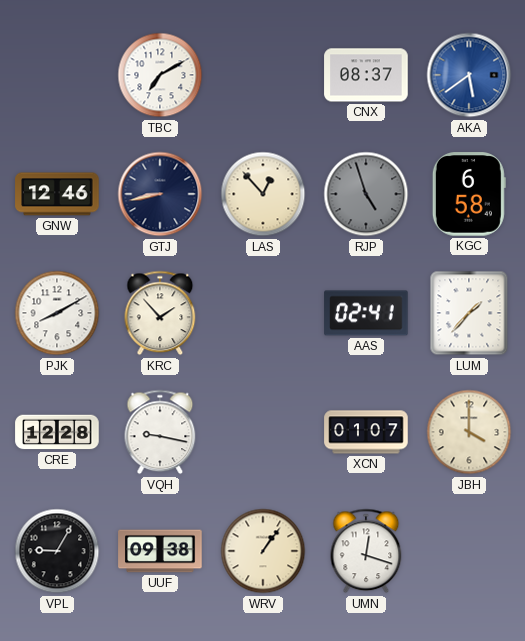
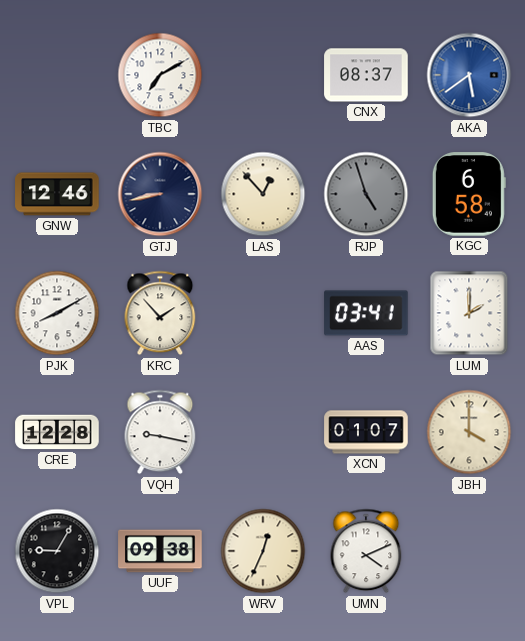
AAS: 02:41 -> 03:41
LUM: 1:37 -> 2:00
WRV: 1:06 -> 12:34
UMN: 12:18 -> 4:11
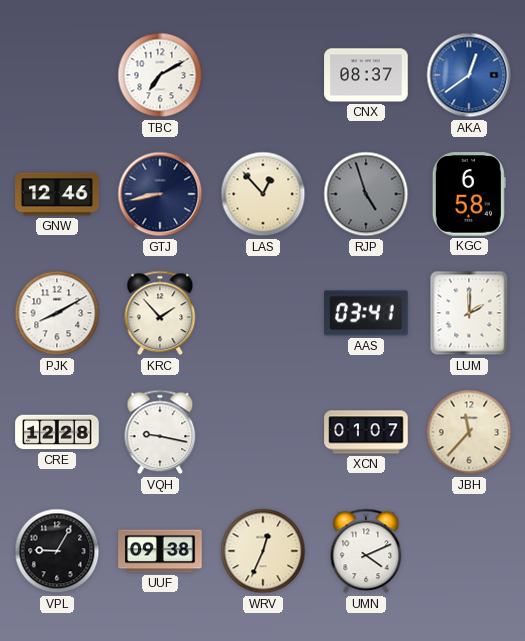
AKA: 5:39 -> 12:39
JBH: 4:00 -> 11:37
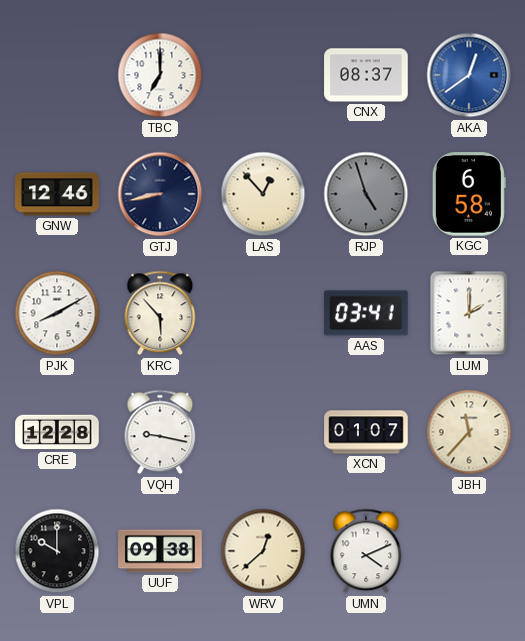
TBC: 7:10 -> 7:00
KRC: 1:53 -> 5:53
VPL: 9:05 -> 10:00
WRV: 12:34 -> 12:38
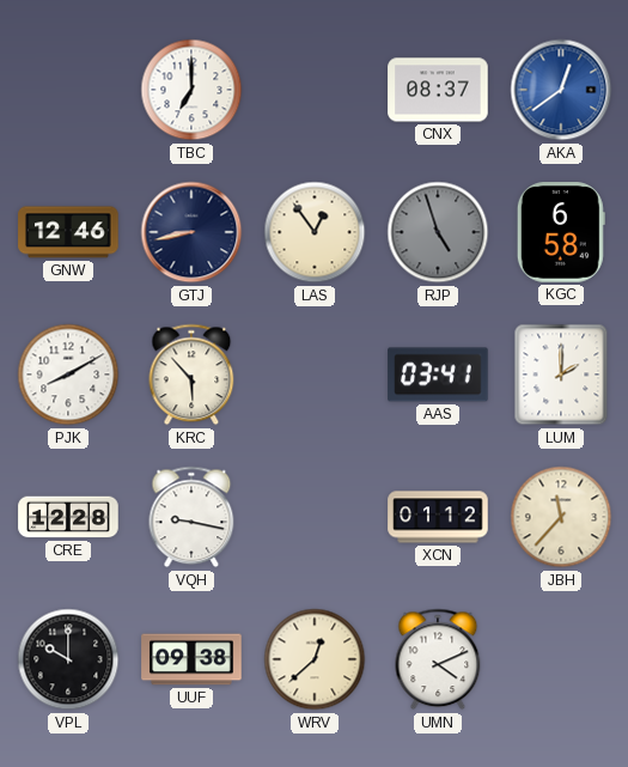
LAS: 12:53 -> 12:54
XCN: 01:07 -> 01:12
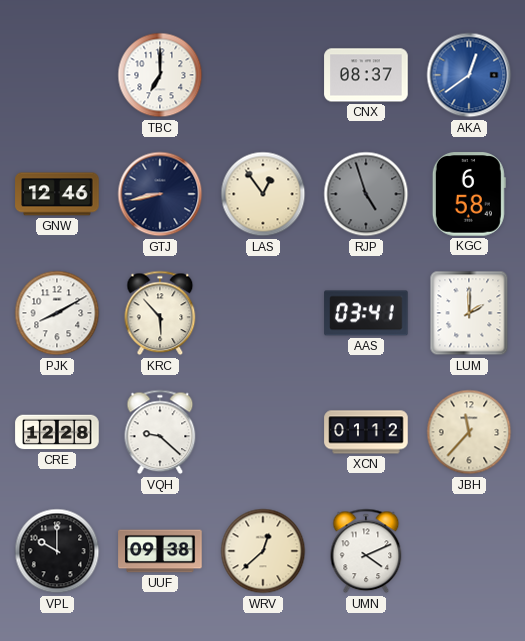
VQH: 9:17 -> 9:22
